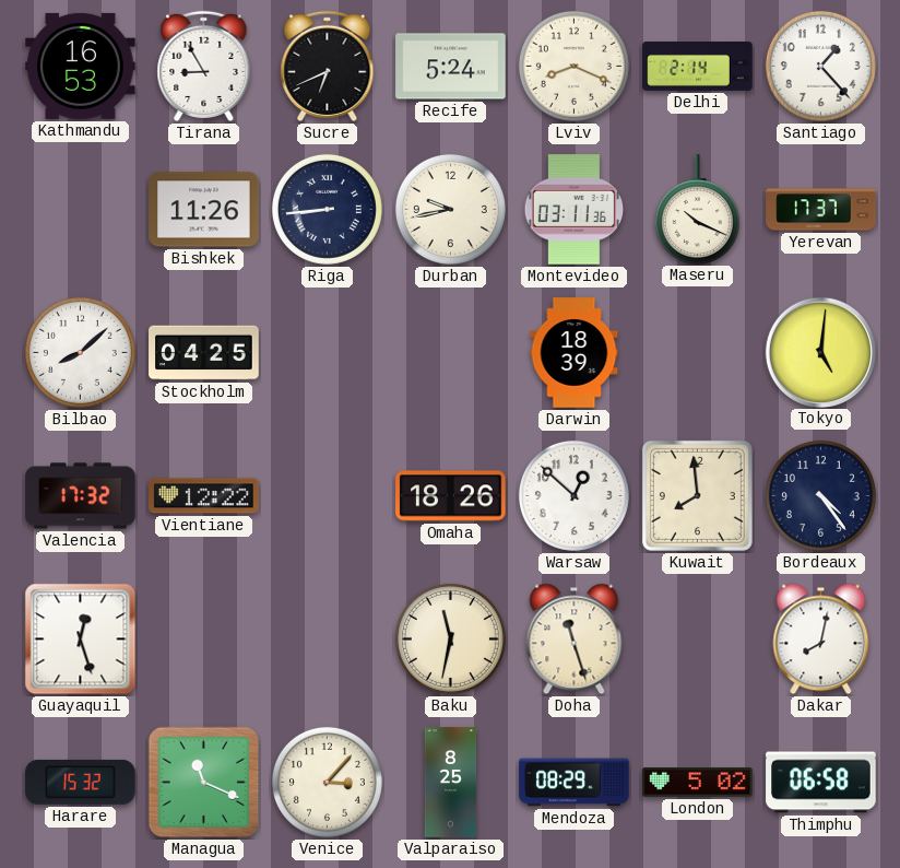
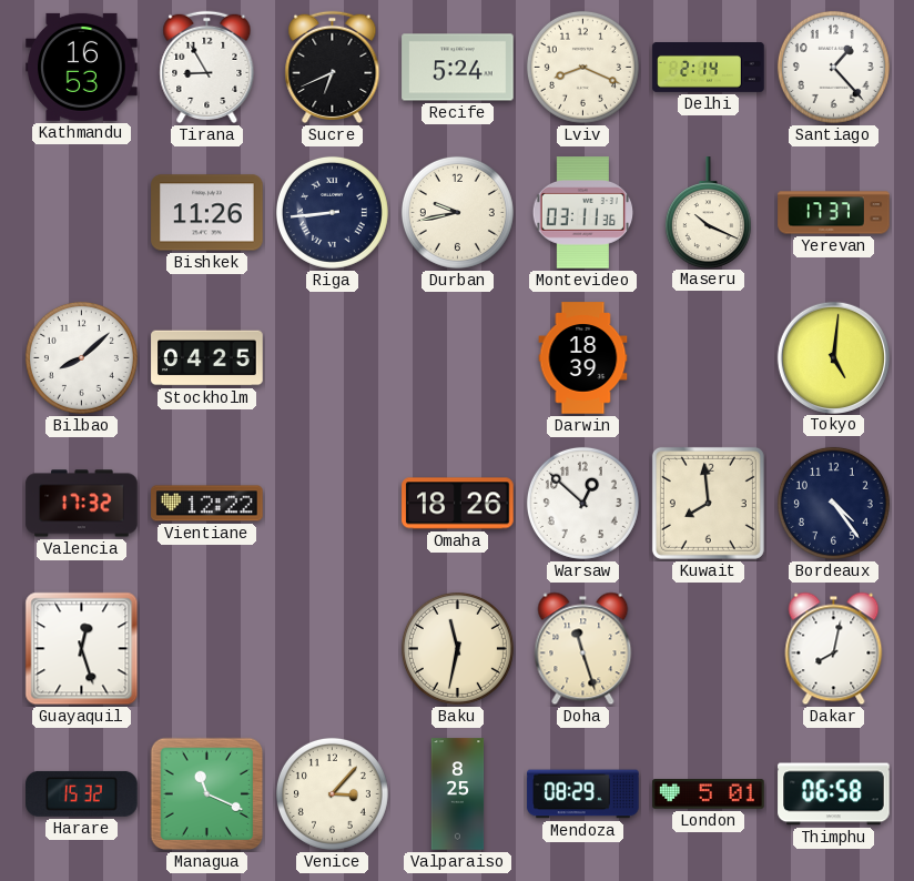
London: 5:02 -> 5:01
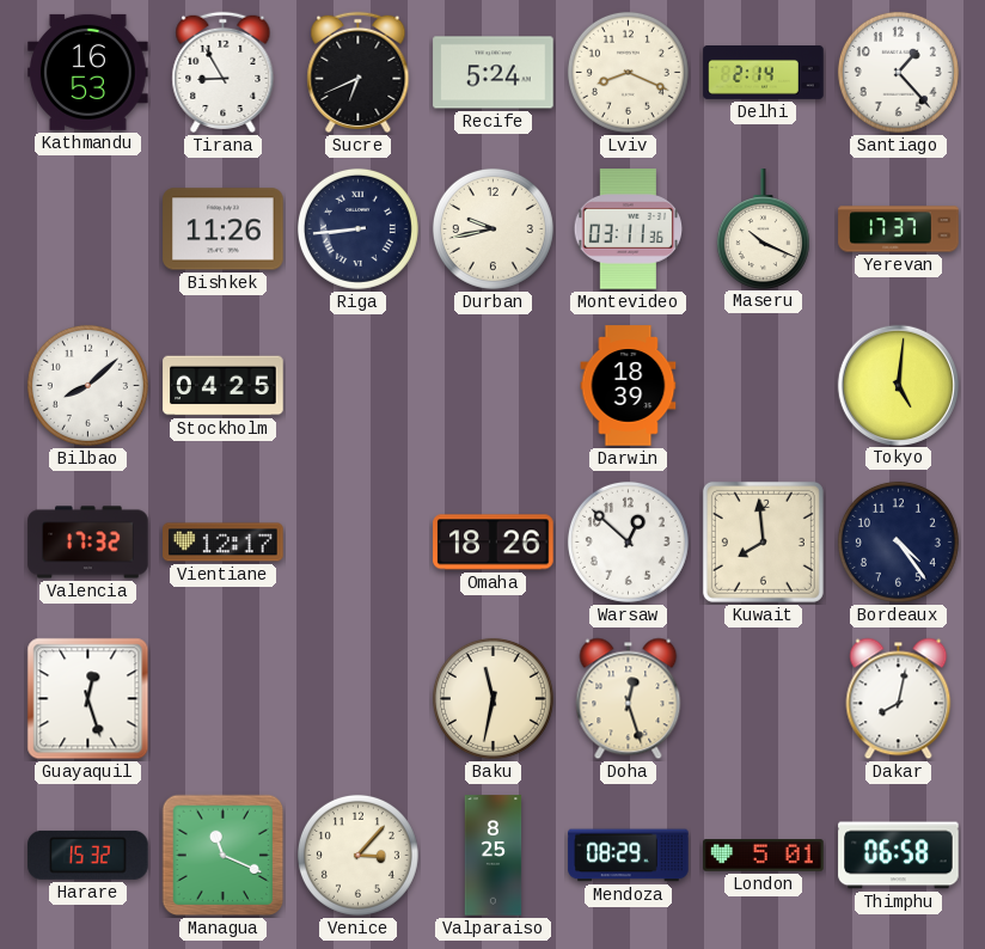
Vientiane: 12:22 -> 12:17
Doha: 11:27 -> 12:27
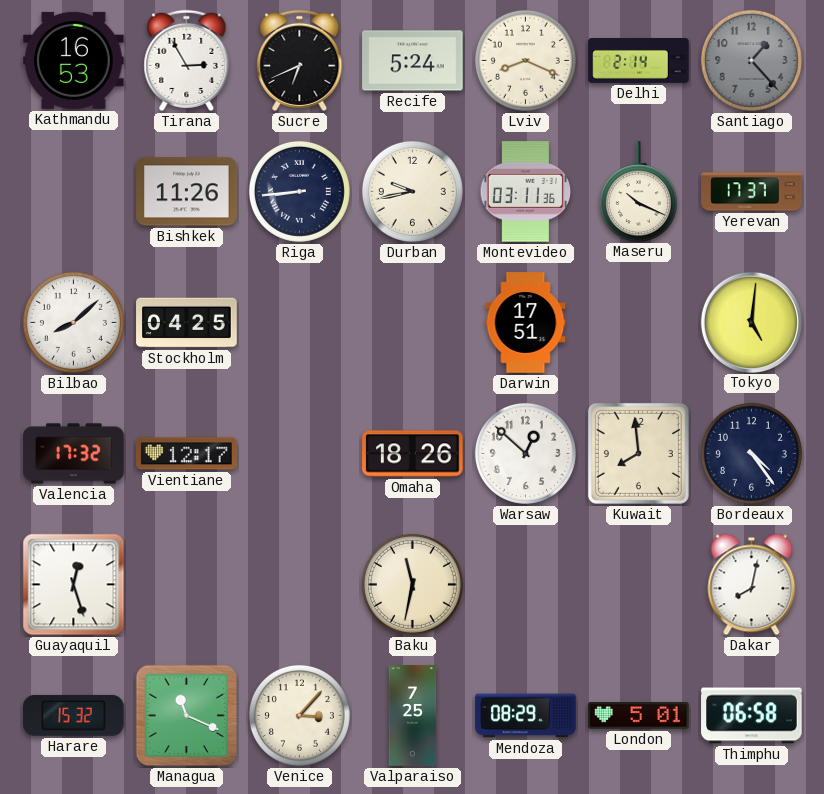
Tirana: 8:55 -> 2:55
Santiago dial: white -> grey
Darwin: 18:39 -> 17:51
Doha: 12:27 -> none
Valparaiso: 8:25 -> 7:25
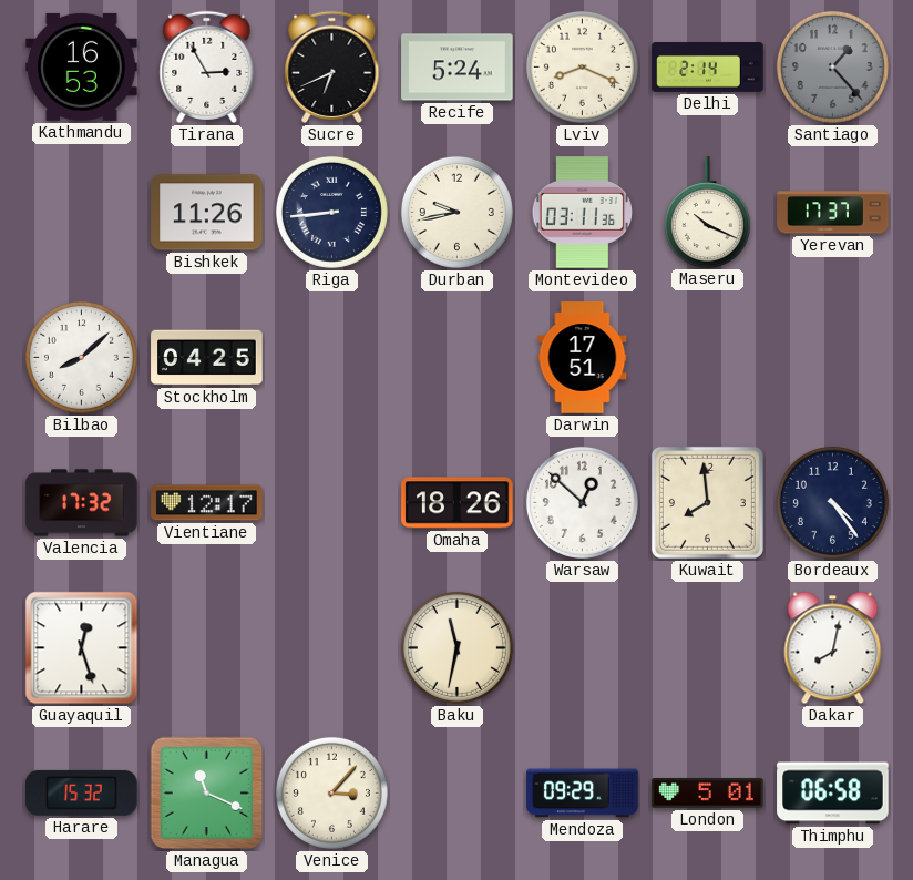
Tokyo: 5:01 -> none
Valparaiso: 7:25 -> none
Mendoza: 08:29 -> 09:29
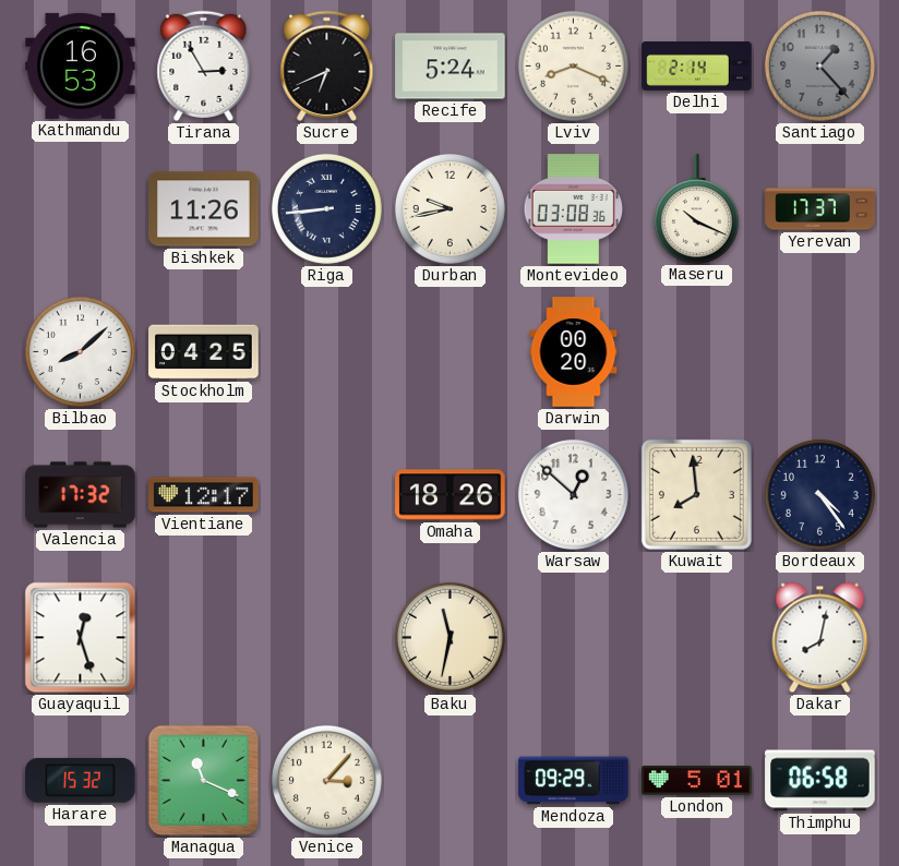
Montevideo: 03:11 -> 03:08
Darwin: 17:51 -> 00:20
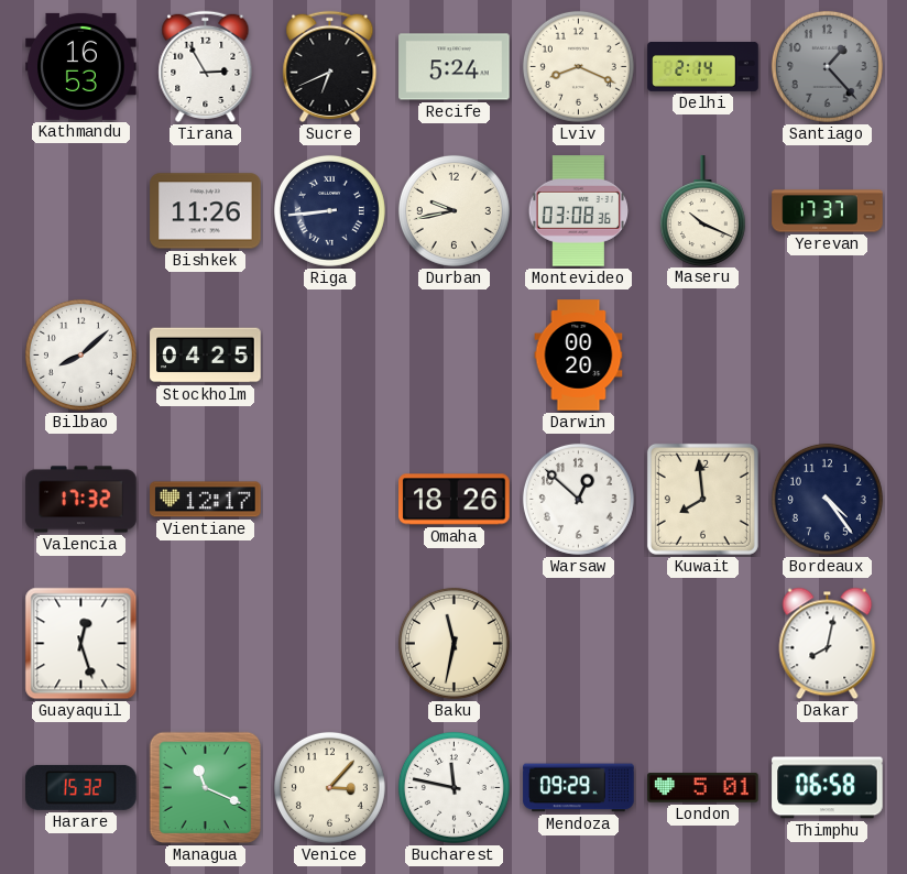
Bucharest: none -> 11:47
